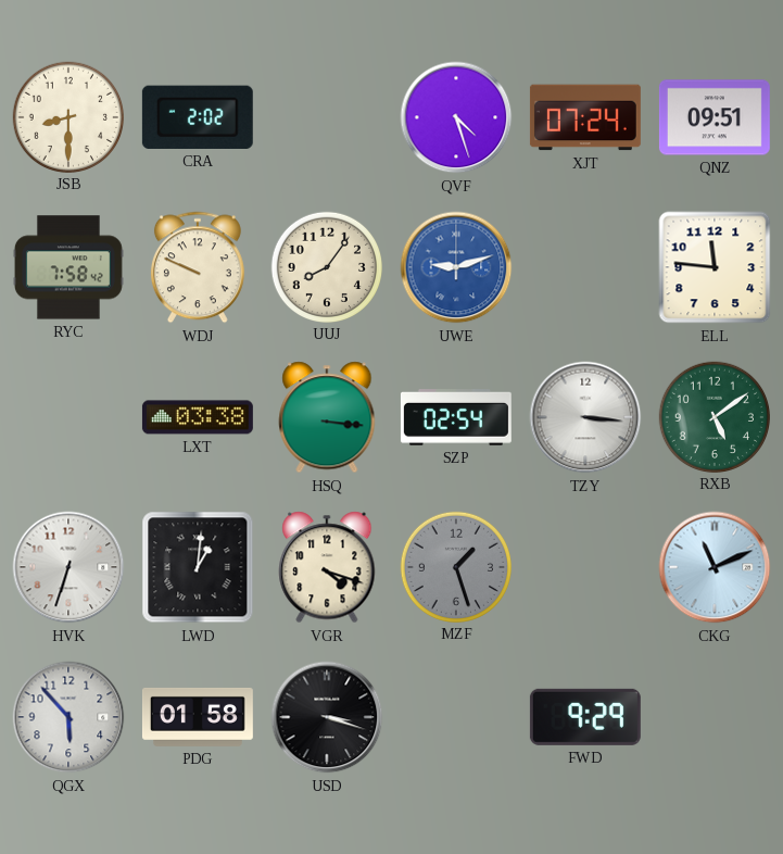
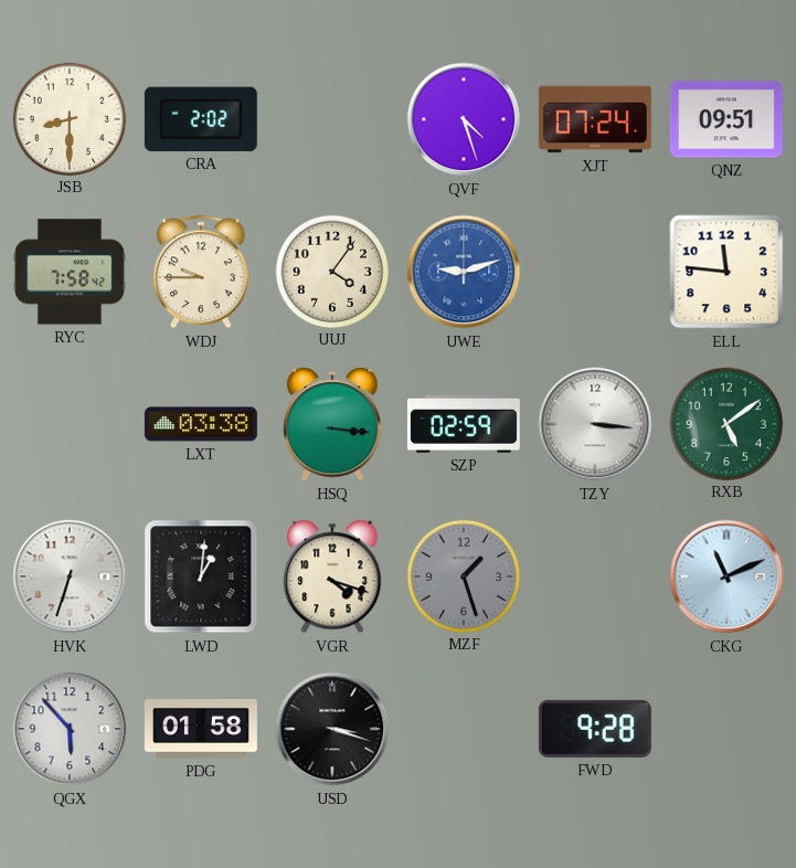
WDJ: 9:49 -> 9:45
UUJ: 8:06 -> 4:06
SZP: 02:54 -> 02:59
FWD: 9:29 -> 9:28
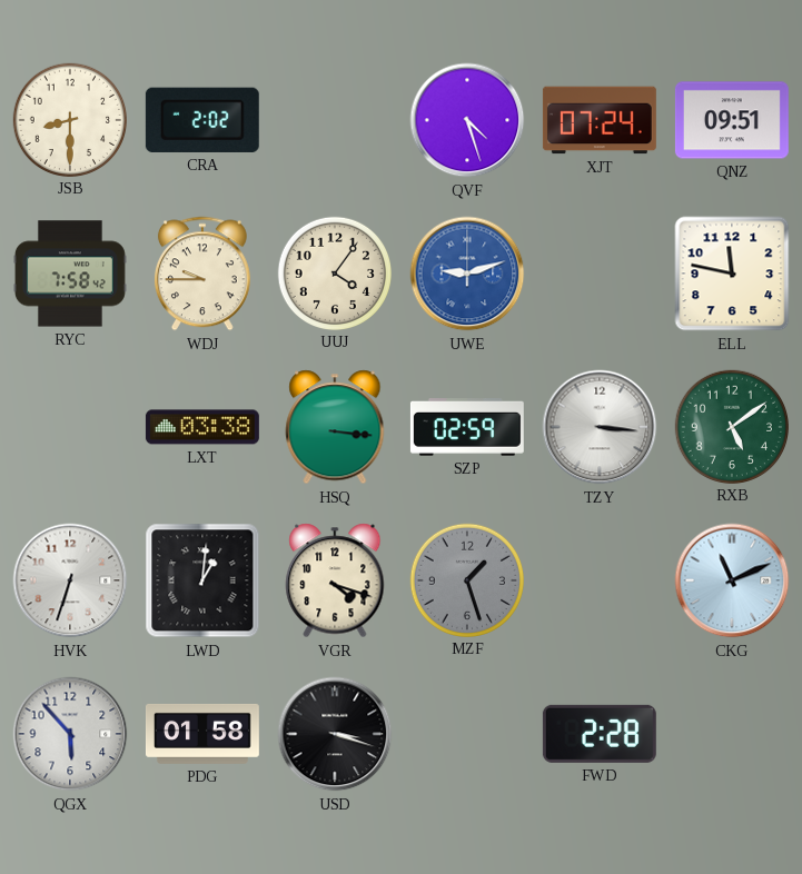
ELL: 11:46 -> 11:47
FWD: 9:28 -> 2:28
